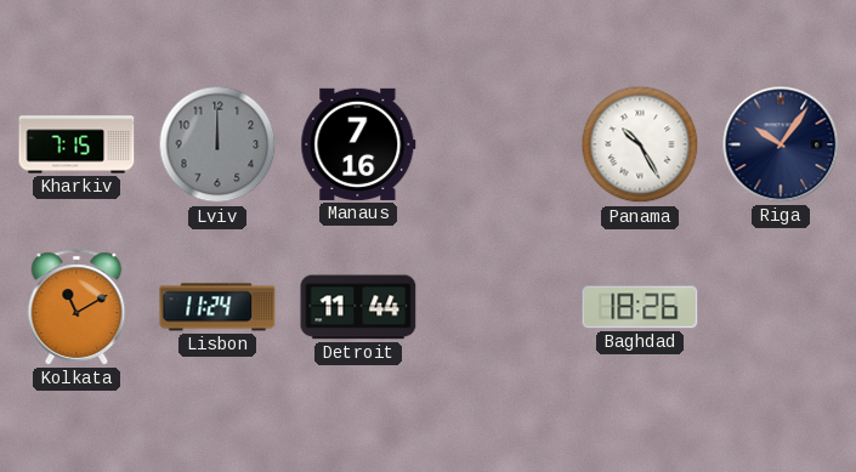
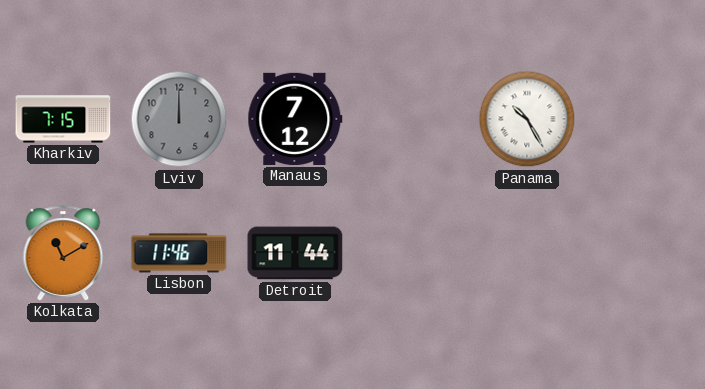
Manaus: 7:16 -> 7:12
Riga: 10:06 -> none
Lisbon: 11:24 -> 11:46
Baghdad: 18:26 -> none
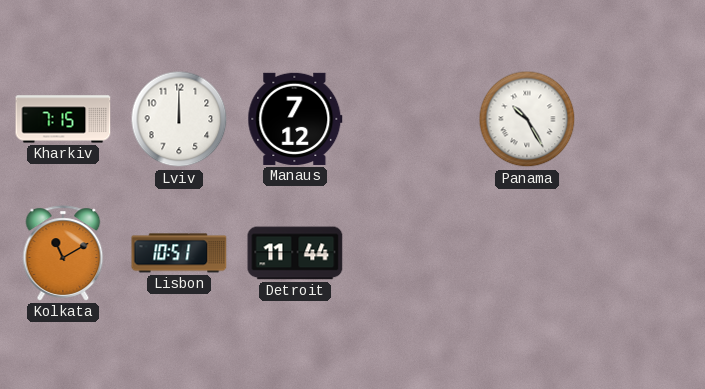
Lviv dial: grey -> white
Lisbon: 11:46 -> 10:51
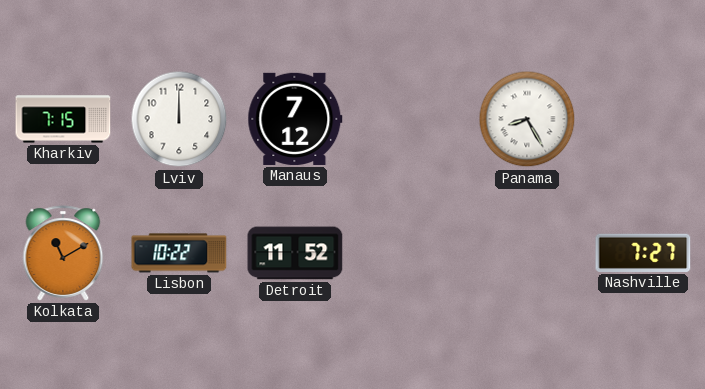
Panama: 10:25 -> 8:25
Lisbon: 10:51 -> 10:22
Detroit: 11:44 -> 11:52
Nashville: none -> 7:27
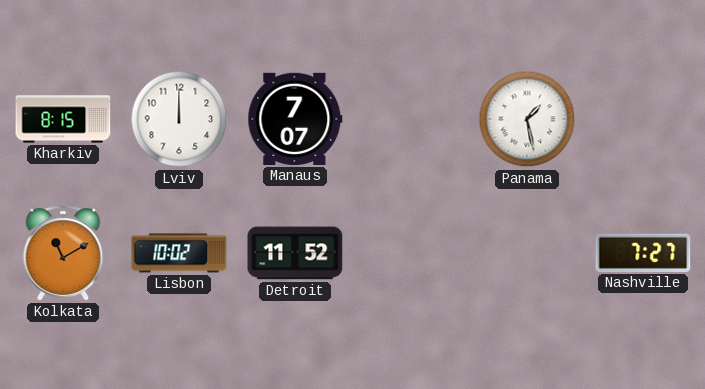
Kharkiv: 7:15 -> 8:15
Manaus: 7:12 -> 7:07
Panama: 8:25 -> 1:28
Lisbon: 10:22 -> 10:02
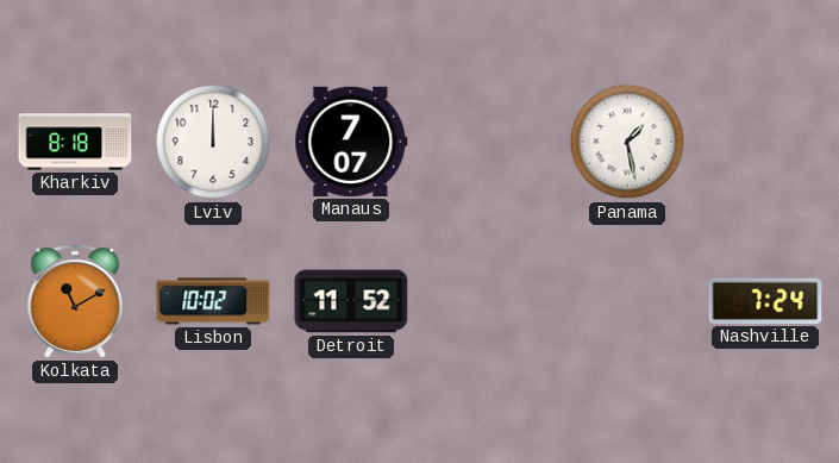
Kharkiv: 8:15 -> 8:18
Nashville: 7:27 -> 7:24
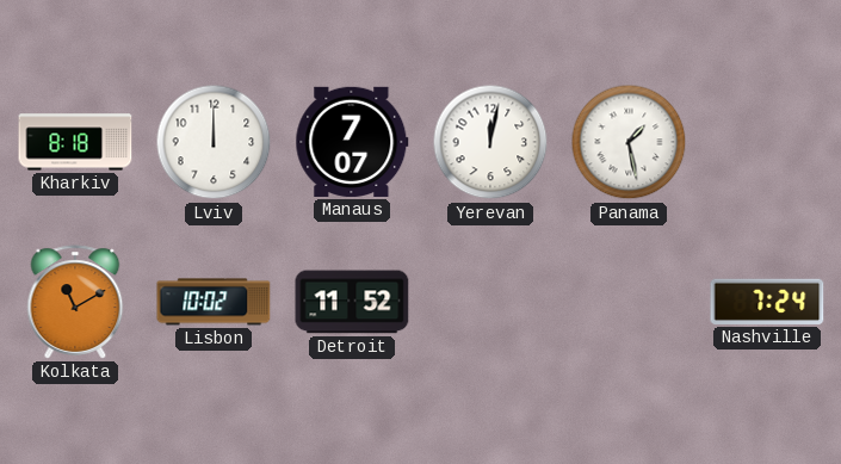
Yerevan: none -> 12:02
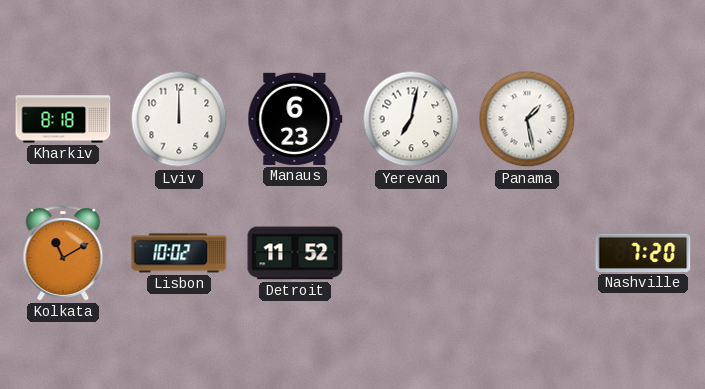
Manaus: 7:07 -> 6:23
Yerevan: 12:02 -> 7:02
Nashville: 7:24 -> 7:20
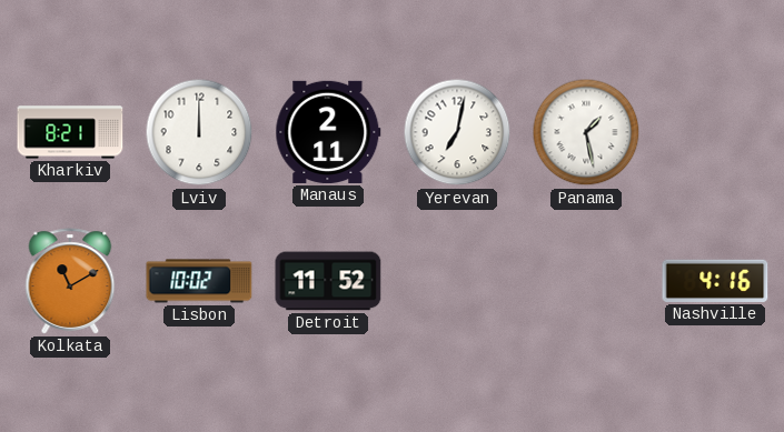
Kharkiv: 8:18 -> 8:21
Manaus: 6:23 -> 2:11
Nashville: 7:20 -> 4:16
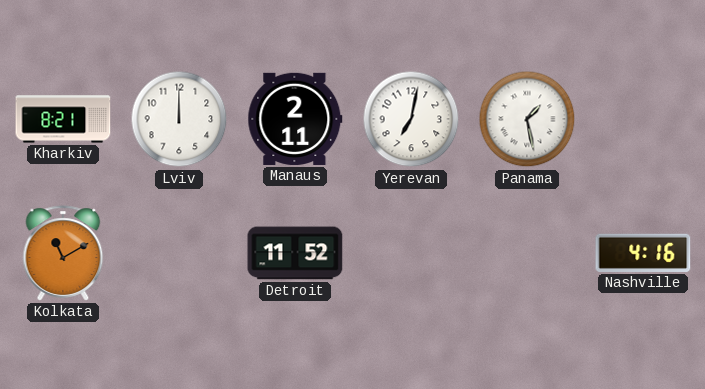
Lisbon: 10:02 -> none
